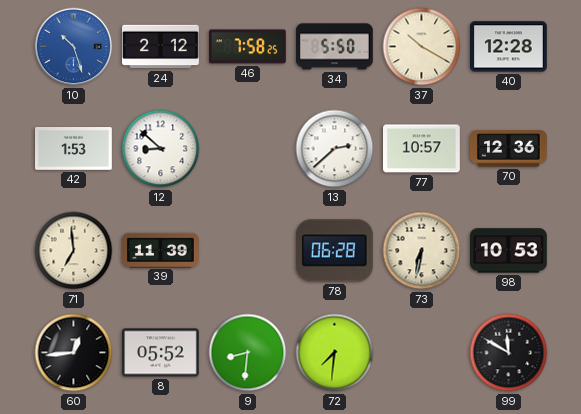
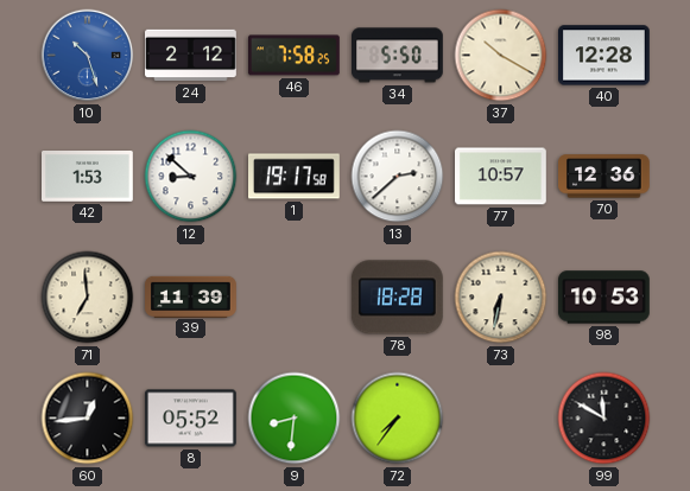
1: none -> 19:17
78: 06:28 -> 18:28
72: 7:31 -> 7:36
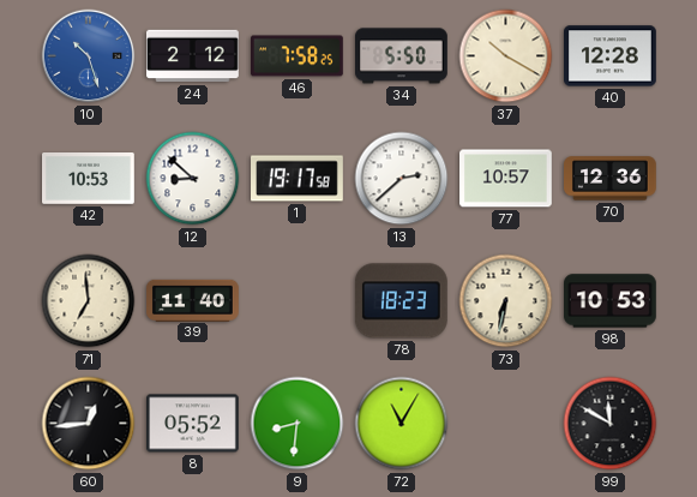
42: 1:53 -> 10:53
39: 11:39 -> 11:40
78: 18:28 -> 18:23
72: 7:36 -> 11:05
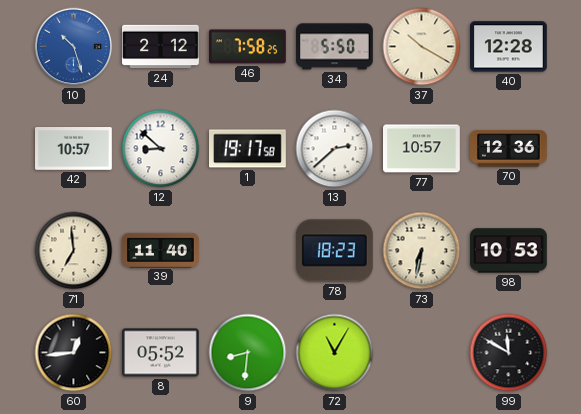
42: 10:53 -> 10:57
